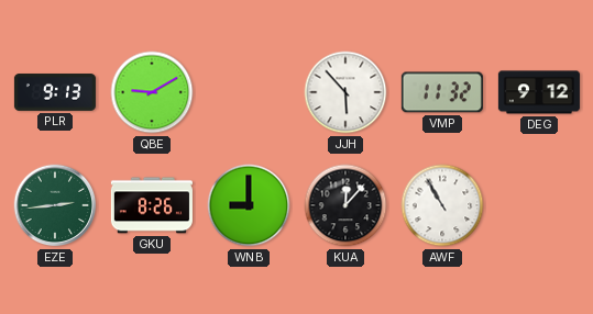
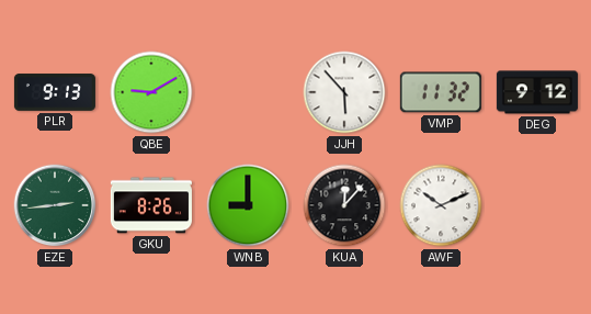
AWF: 10:55 -> 10:11
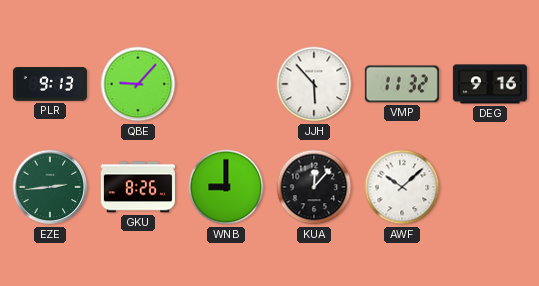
QBE: 9:10 -> 9:07
DEG: 9:12 -> 9:16
AWF: 10:11 -> 10:08
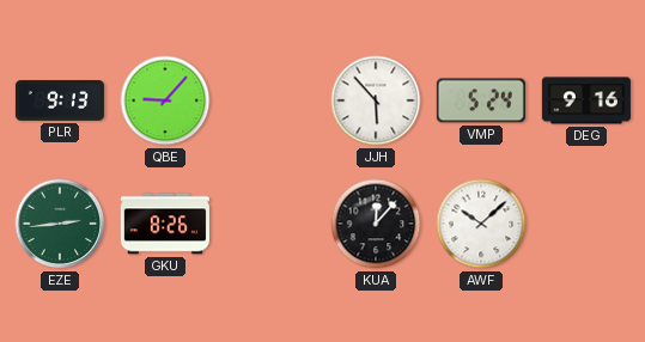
VMP: 11:32 -> 5:24
WNB: 9:00 -> none
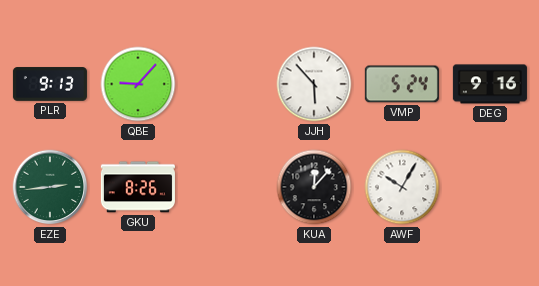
AWF: 10:08 -> 10:05
